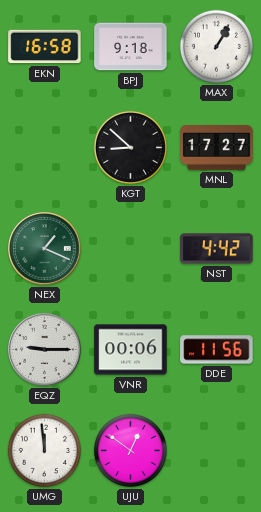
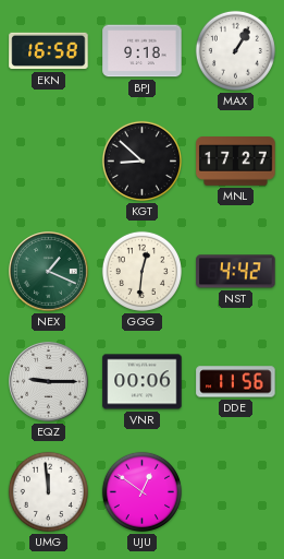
GGG: none -> 12:31
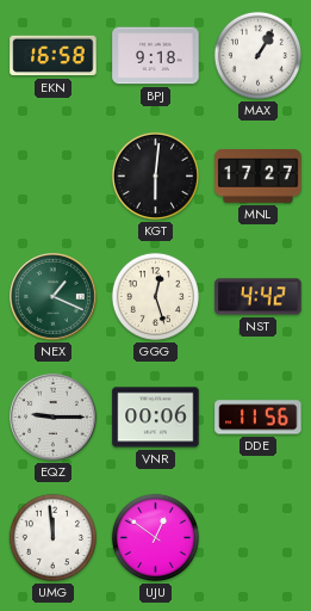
KGT: 8:52 -> 6:01
GGG: 12:31 -> 12:27
